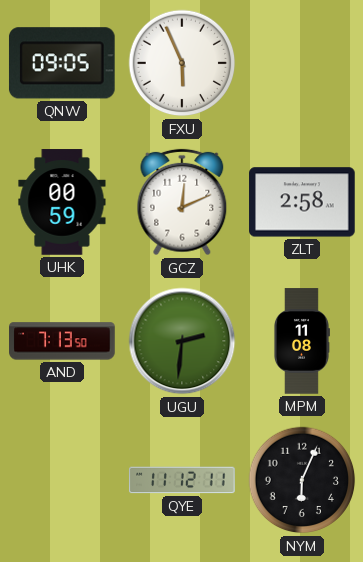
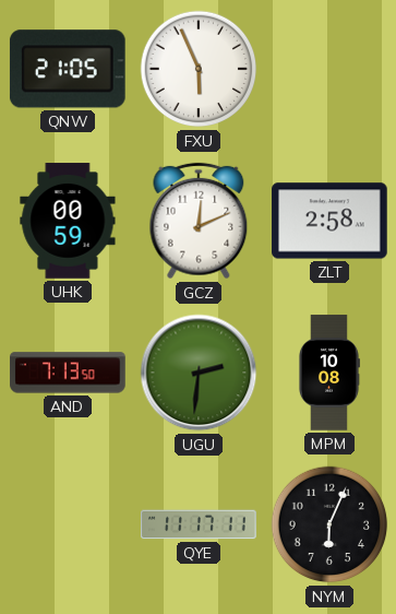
QNW: 09:05 -> 21:05
MPM: 11:08 -> 10:08
QYE: 11:12 -> 11:17
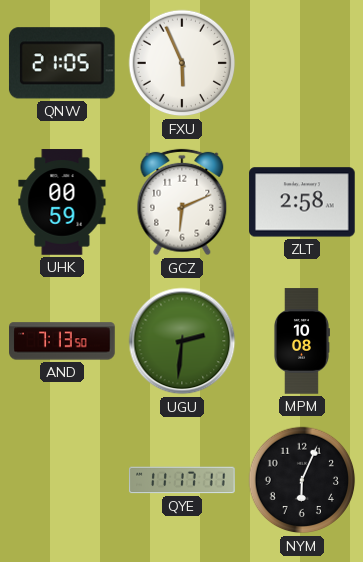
GCZ: 12:11 -> 6:11
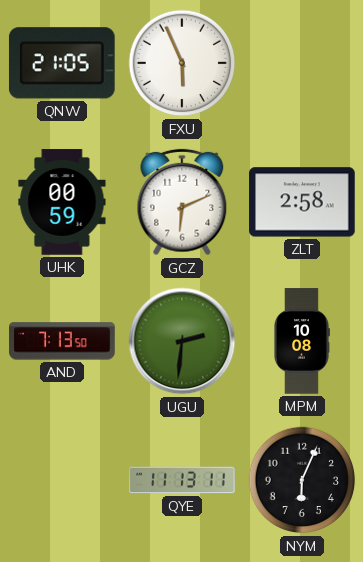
QYE: 11:17 -> 11:13
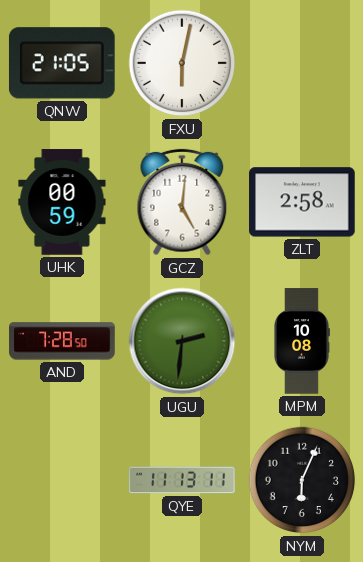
FXU: 5:56 -> 6:02
GCZ: 6:11 -> 5:01
AND: 7:13 -> 7:28
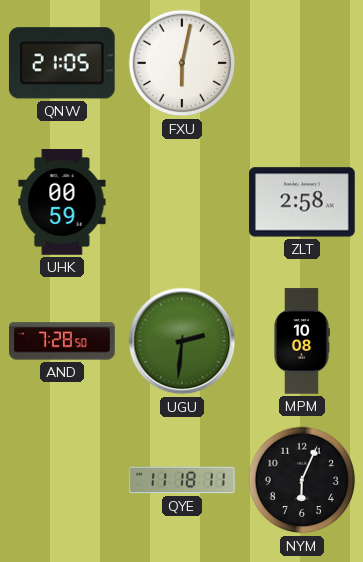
GCZ: 5:01 -> none
QYE: 11:13 -> 11:18
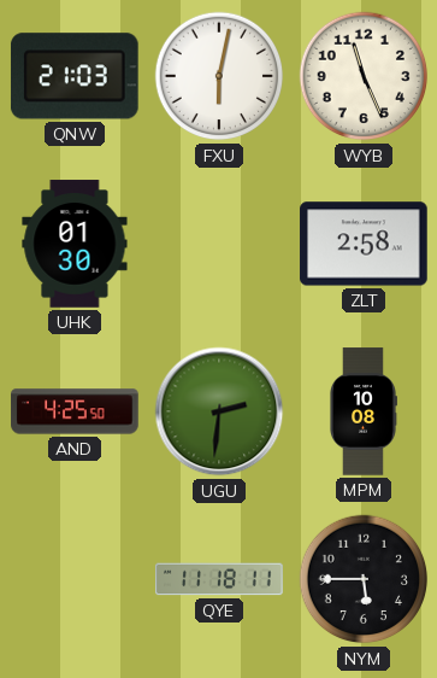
QNW: 21:05 -> 21:03
WYB: none -> 11:26
UHK: 00:59 -> 01:30
AND: 7:28 -> 4:25
NYM: 6:04 -> 5:45
